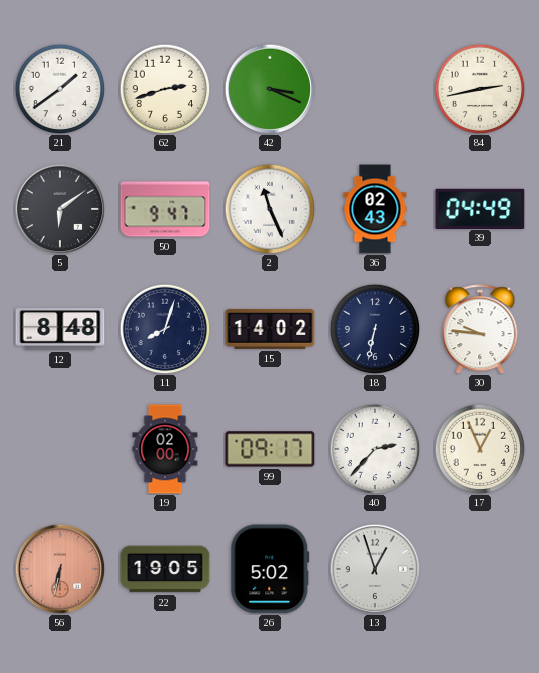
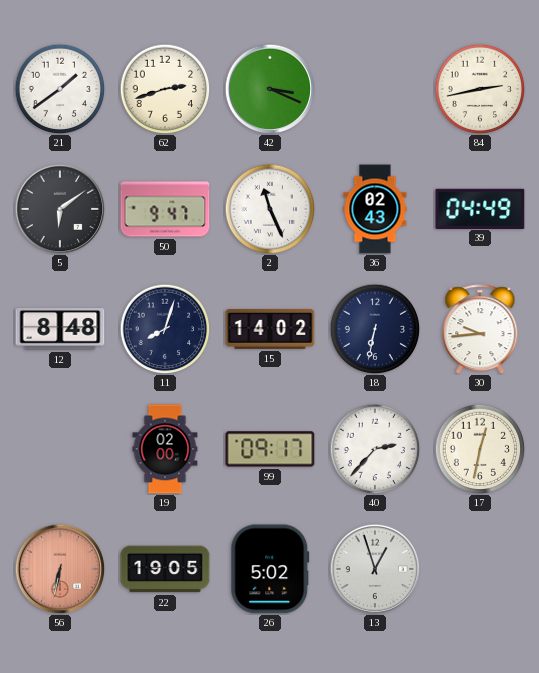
30: 9:46 -> 9:44
17: 12:56 -> 12:32
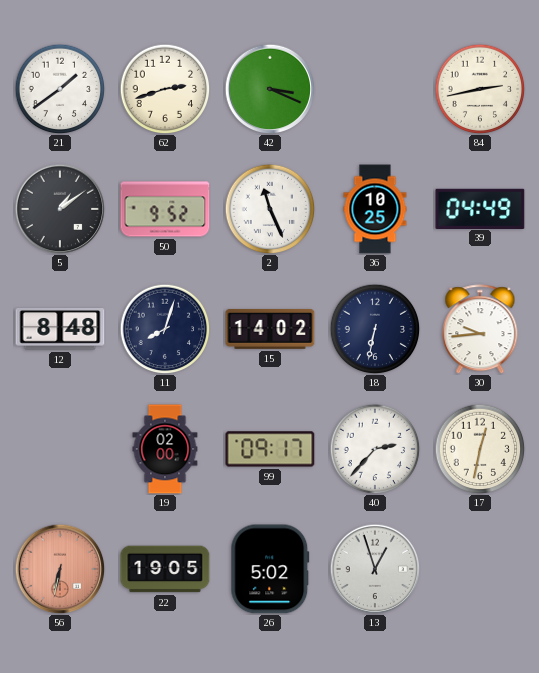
5: 6:09 -> 1:09
50: 9:47 -> 9:52
36: 02:43 -> 10:25
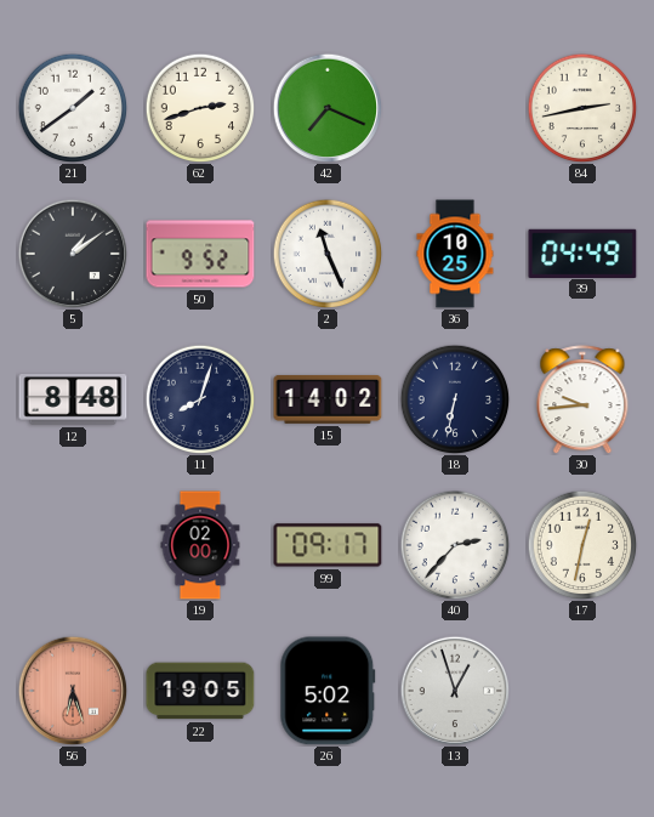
42: 3:19 -> 7:19
56: 6:32 -> 6:27
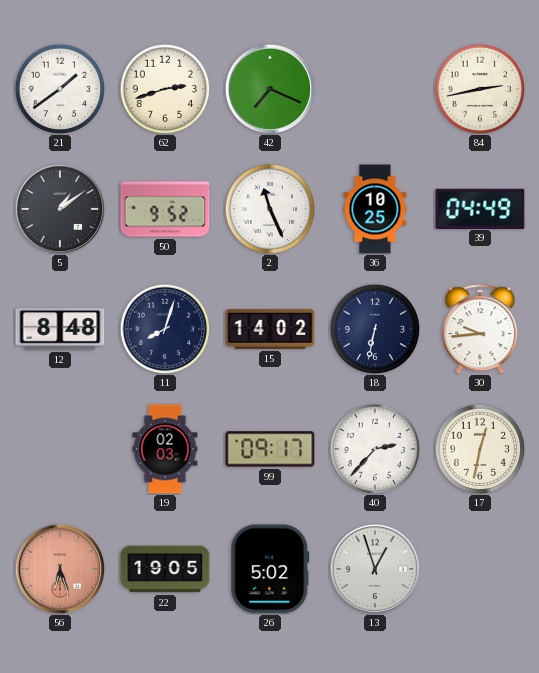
19: 02:00 -> 02:03
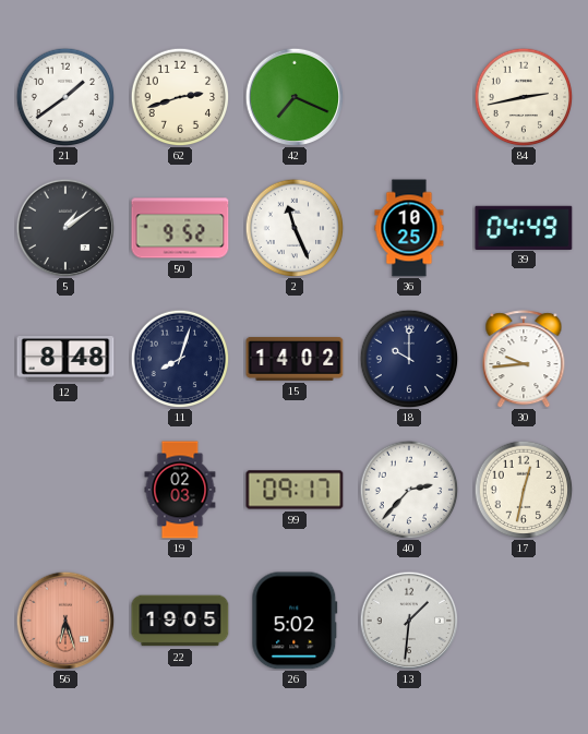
18: 6:32 -> 10:00
13: 12:57 -> 1:31
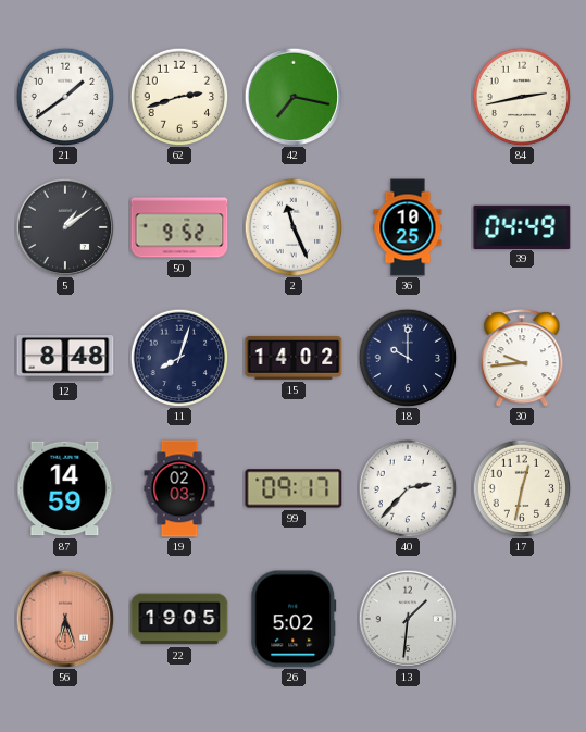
42: 7:19 -> 7:17
87: none -> 14:59
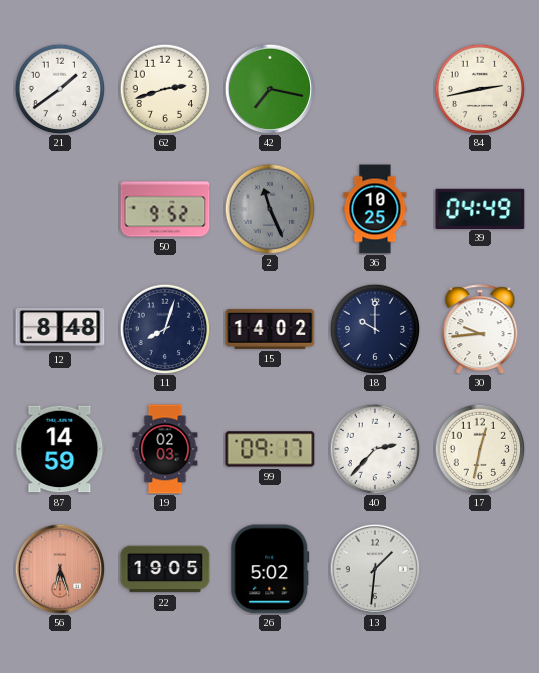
5: 1:09 -> none
2 dial: white -> grey
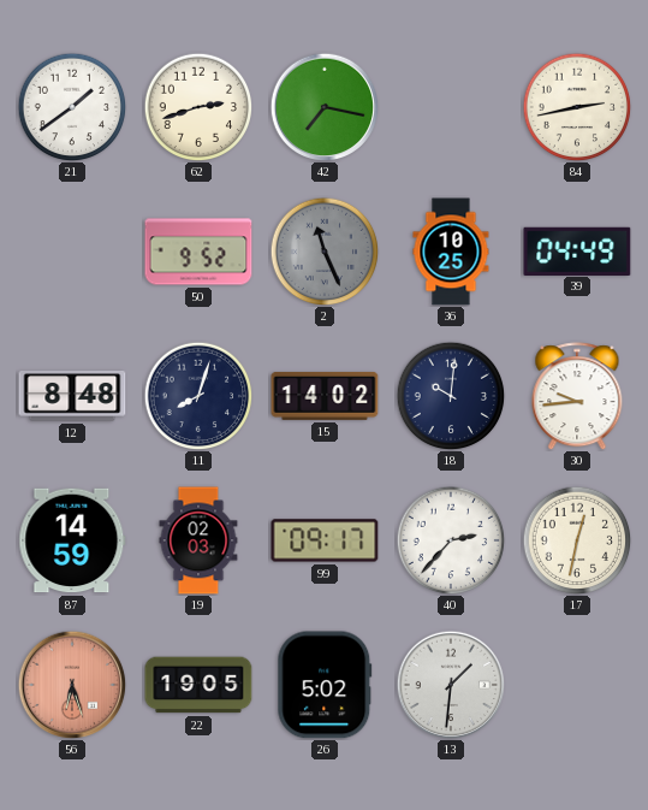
18: 10:00 -> 10:01
